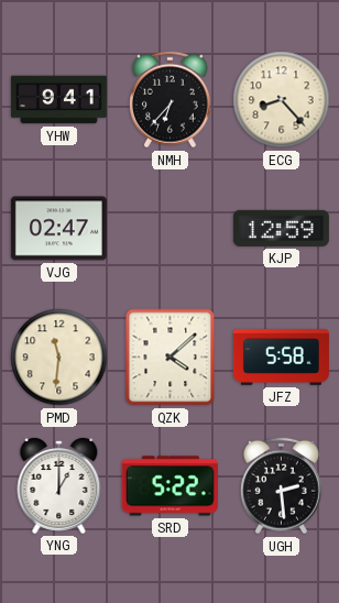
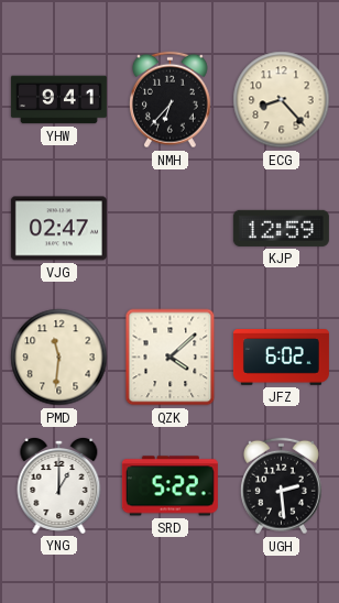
JFZ: 5:58 -> 6:02
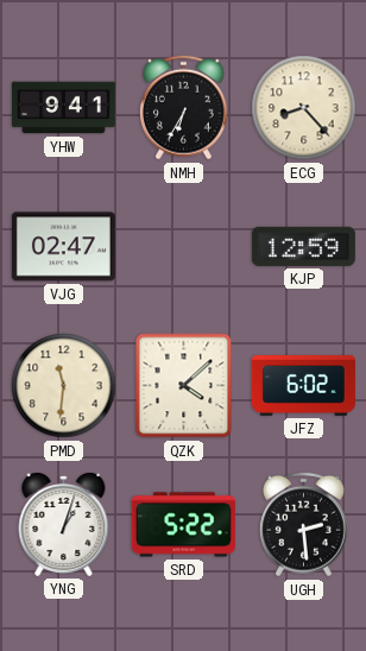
NMH: 6:37 -> 6:35
YNG: 1:00 -> 1:03
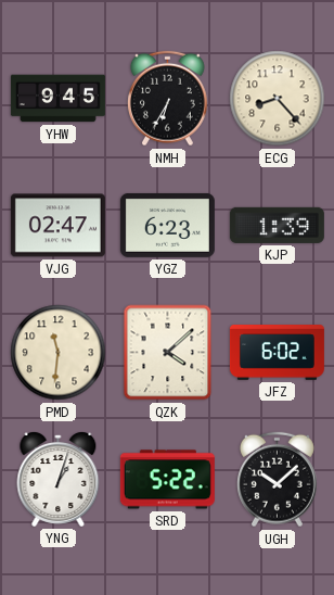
YHW: 9:41 -> 9:45
YGZ: none -> 6:23
KJP: 12:59 -> 1:39
UGH: 2:29 -> 10:08
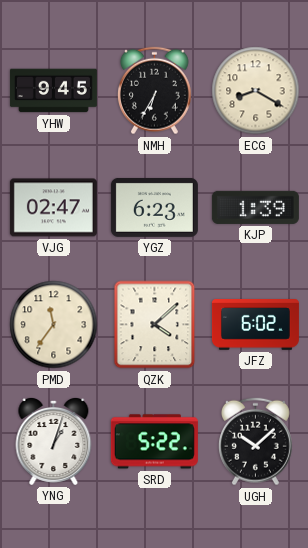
ECG: 8:23 -> 8:20
PMD: 11:31 -> 11:36
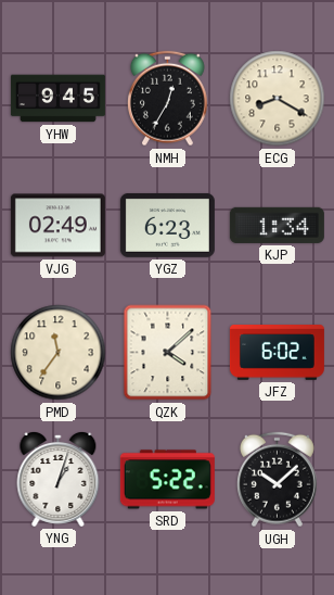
NMH: 6:35 -> 12:35
VJG: 02:47 -> 02:49
KJP: 1:39 -> 1:34
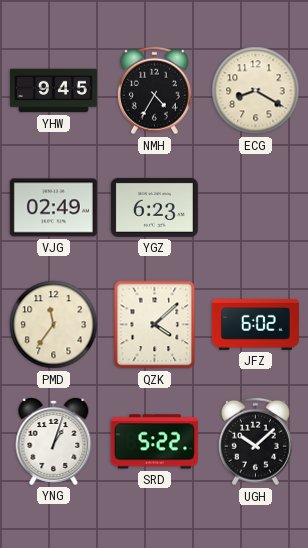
NMH: 12:35 -> 4:35
KJP: 1:34 -> none
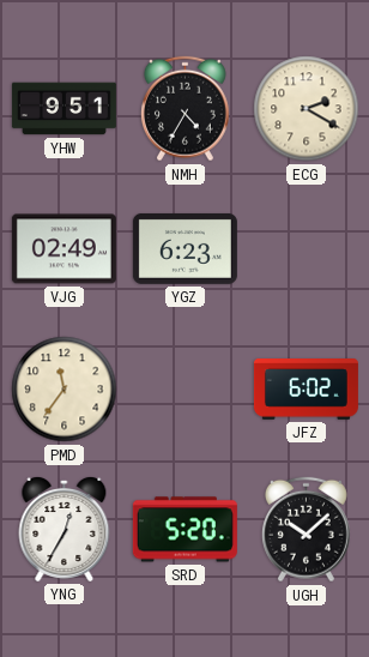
YHW: 9:45 -> 9:51
ECG: 8:20 -> 2:20
QZK: 4:08 -> none
YNG: 1:03 -> 12:35
SRD: 5:22 -> 5:20
